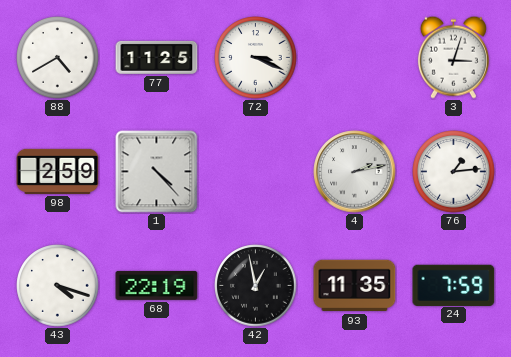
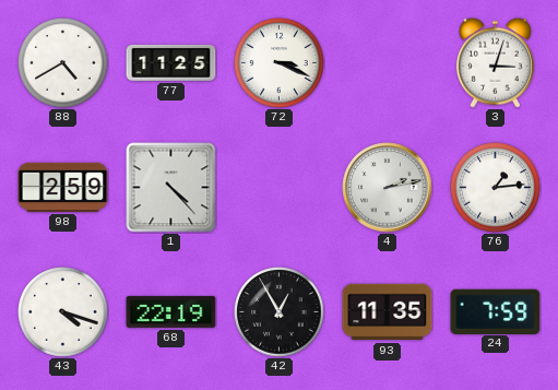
42: 12:58 -> 12:55
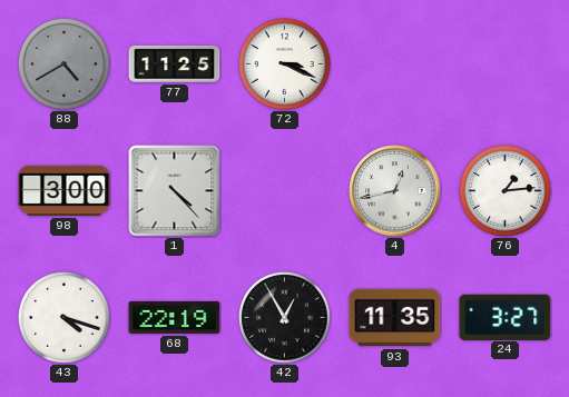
88 dial: white -> grey
3: 3:03 -> none
98: 2:59 -> 3:00
4: 2:13 -> 12:43
24: 7:59 -> 3:27
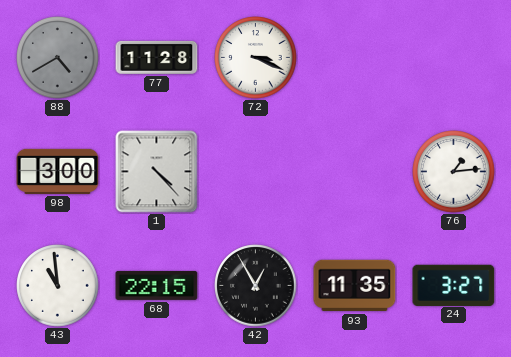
77: 11:25 -> 11:28
4: 12:43 -> none
43: 4:18 -> 10:59
68: 22:19 -> 22:15
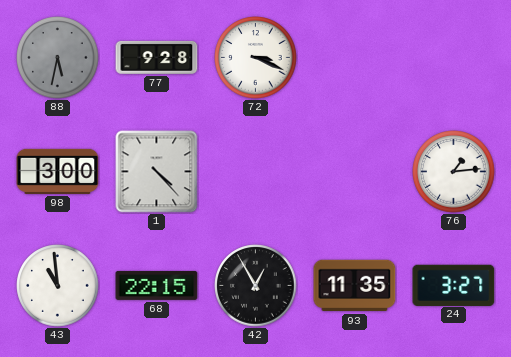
88: 4:40 -> 5:32
77: 11:28 -> 9:28
